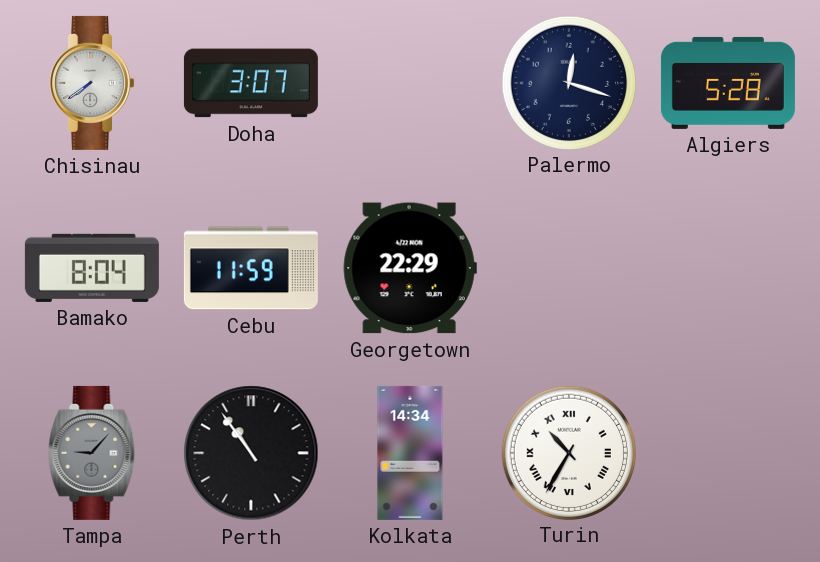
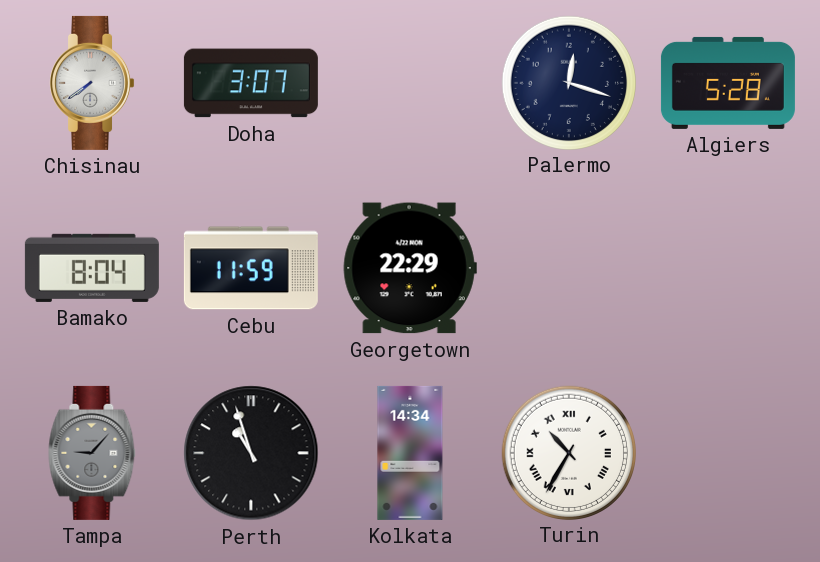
Perth: 10:54 -> 10:57
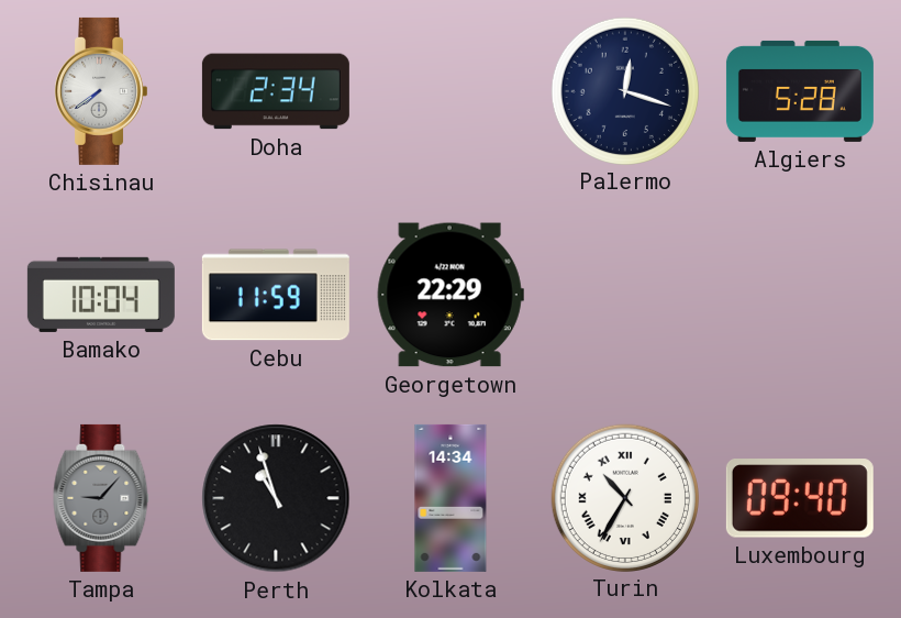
Doha: 3:07 -> 2:34
Bamako: 8:04 -> 10:04
Luxembourg: none -> 09:40
